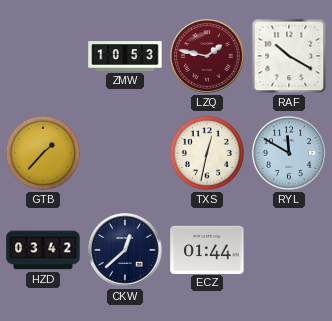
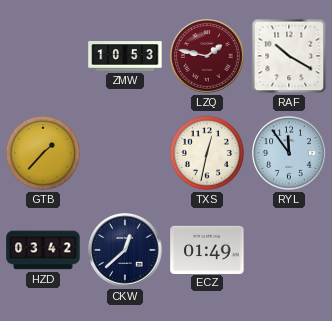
RYL: 11:50 -> 11:54
ECZ: 01:44 -> 01:49
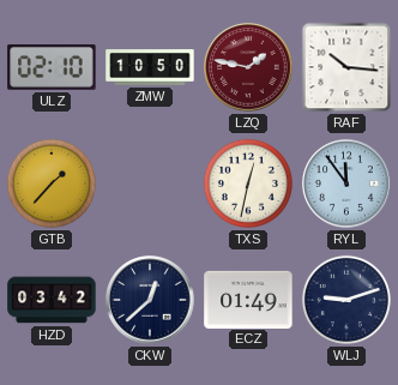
ULZ: none -> 02:10
ZMW: 10:53 -> 10:50
RAF: 10:20 -> 10:16
WLJ: none -> 9:12
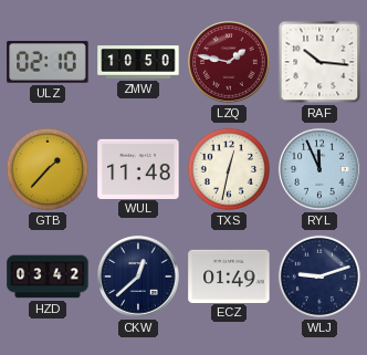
WUL: none -> 11:48
RYL: 11:54 -> 11:56
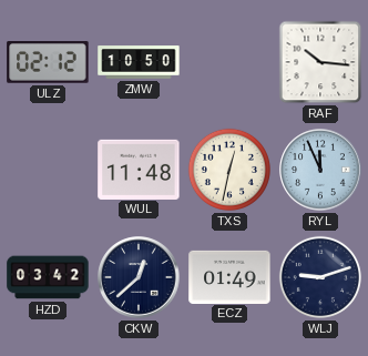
ULZ: 02:10 -> 02:12
LZQ: 1:47 -> none
GTB: 1:37 -> none
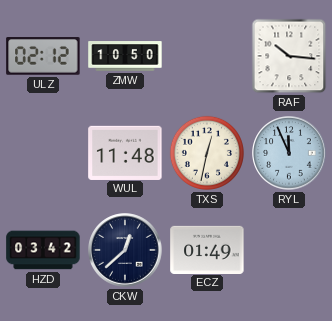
WLJ: 9:12 -> none
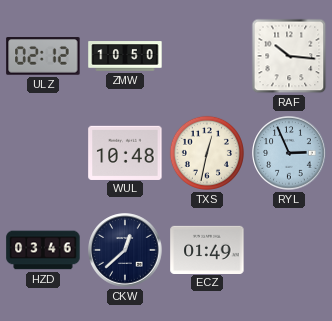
WUL: 11:48 -> 10:48
RYL: 11:56 -> 2:56
HZD: 03:42 -> 03:46
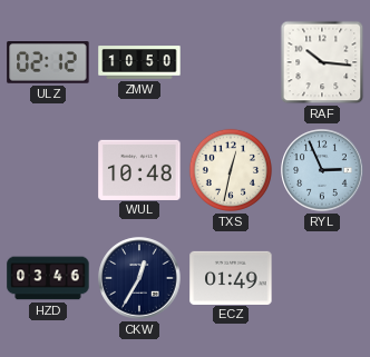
CKW: 12:38 -> 12:35
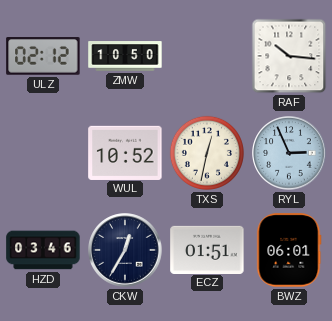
WUL: 10:48 -> 10:52
ECZ: 01:49 -> 01:51
BWZ: none -> 06:01
